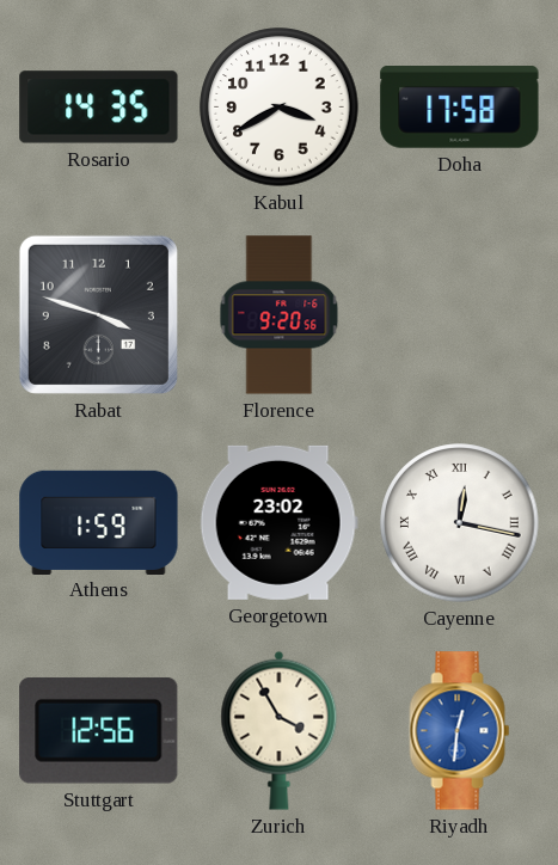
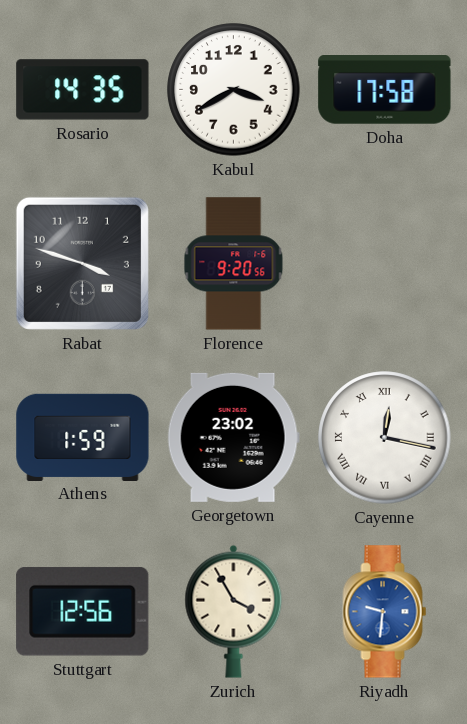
Riyadh: 12:31 -> 9:31
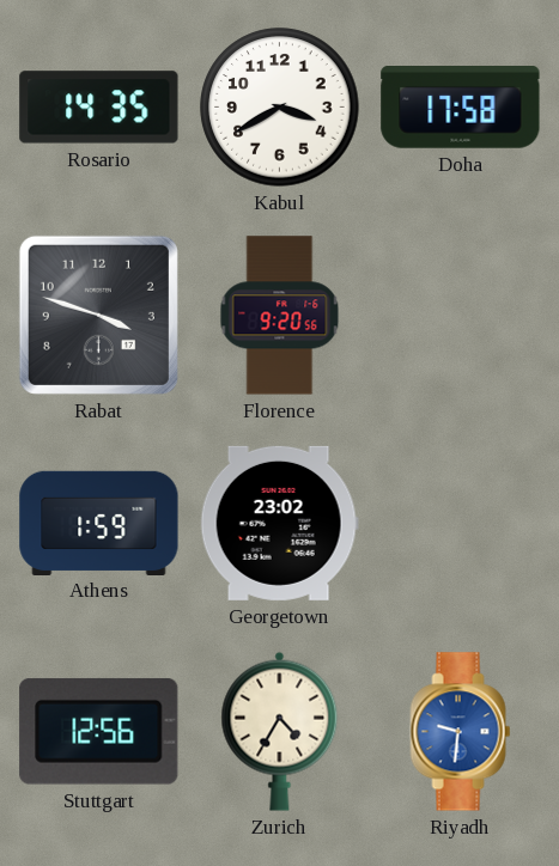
Cayenne: 12:17 -> none
Zurich: 3:55 -> 4:35
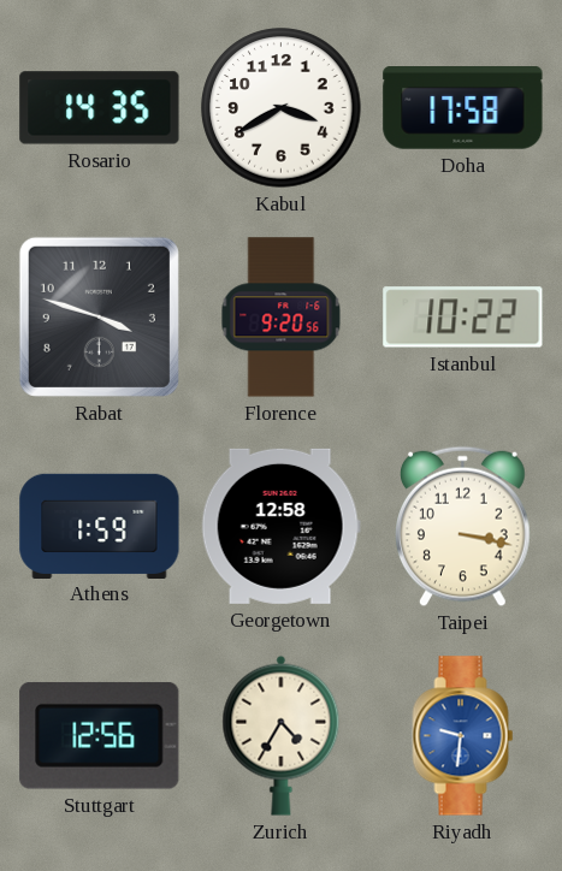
Istanbul: none -> 10:22
Georgetown: 23:02 -> 12:58
Taipei: none -> 3:17
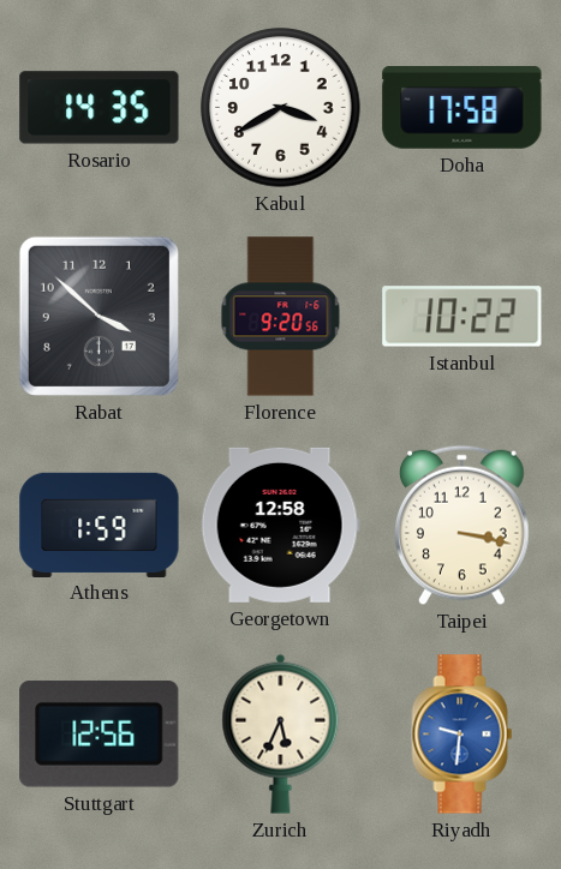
Rabat: 3:48 -> 3:52
Zurich: 4:35 -> 5:34
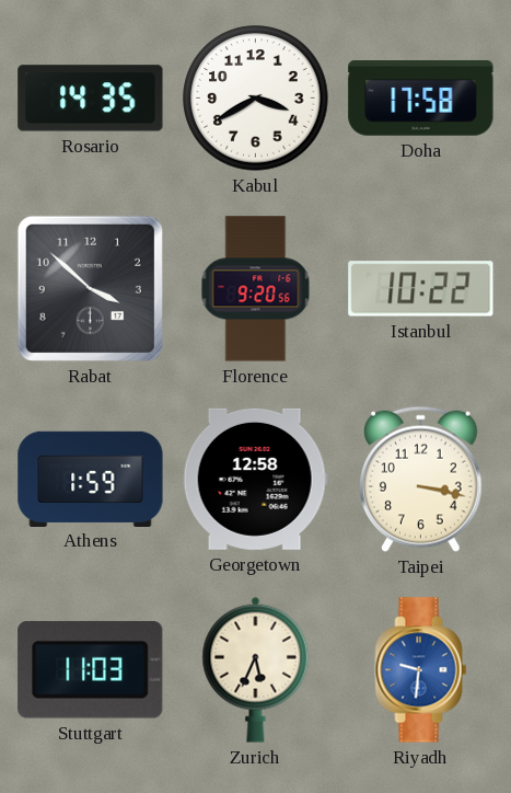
Stuttgart: 12:56 -> 11:03
